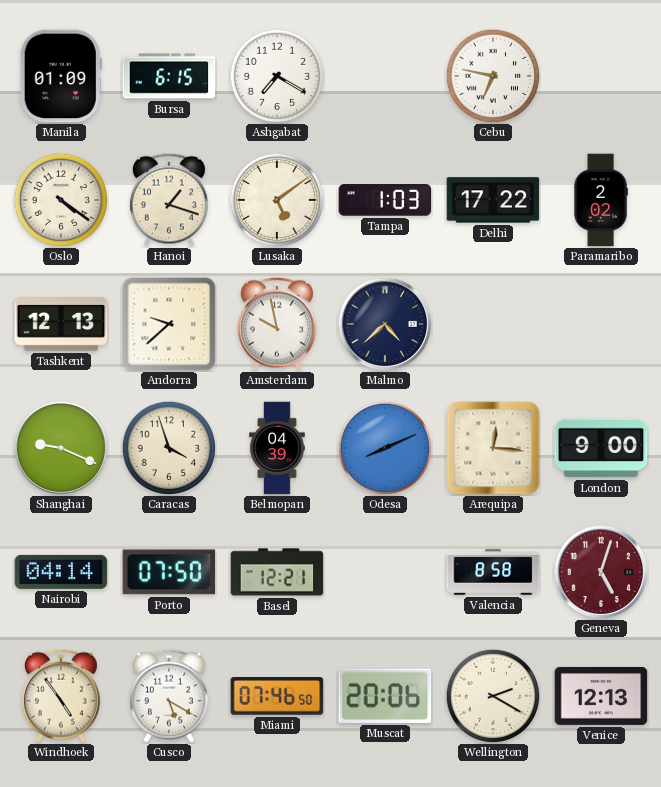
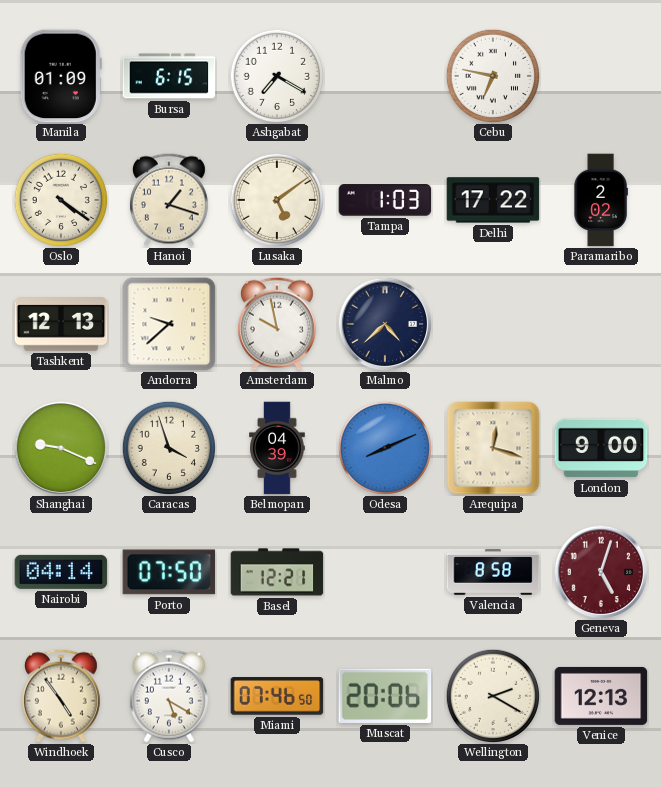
Arequipa: 12:16 -> 12:18
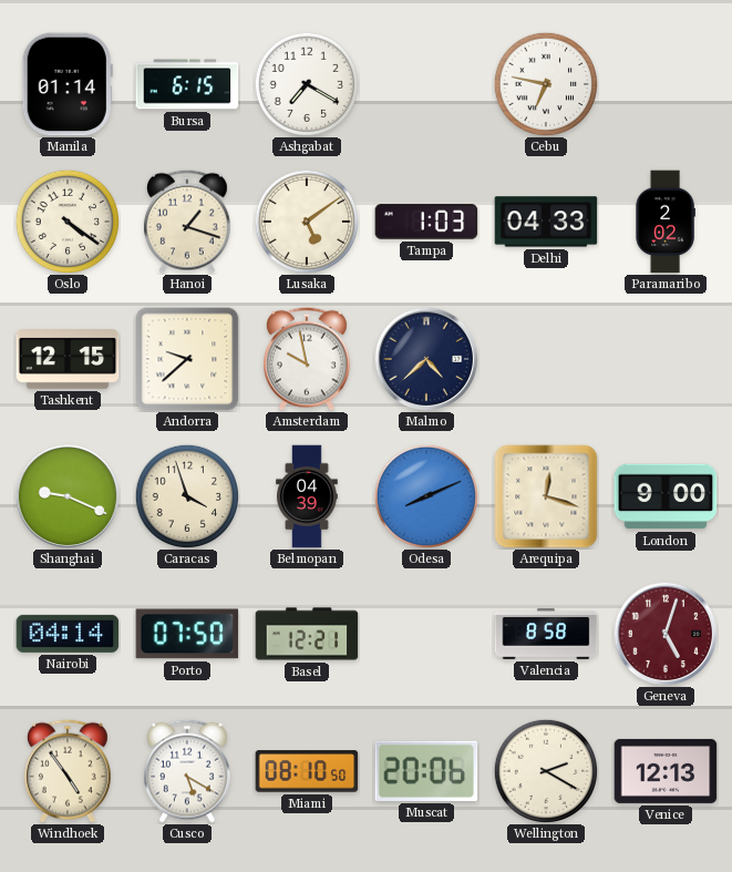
Manila: 01:09 -> 01:14
Delhi: 17:22 -> 04:33
Tashkent: 12:13 -> 12:15
Miami: 07:46 -> 08:10
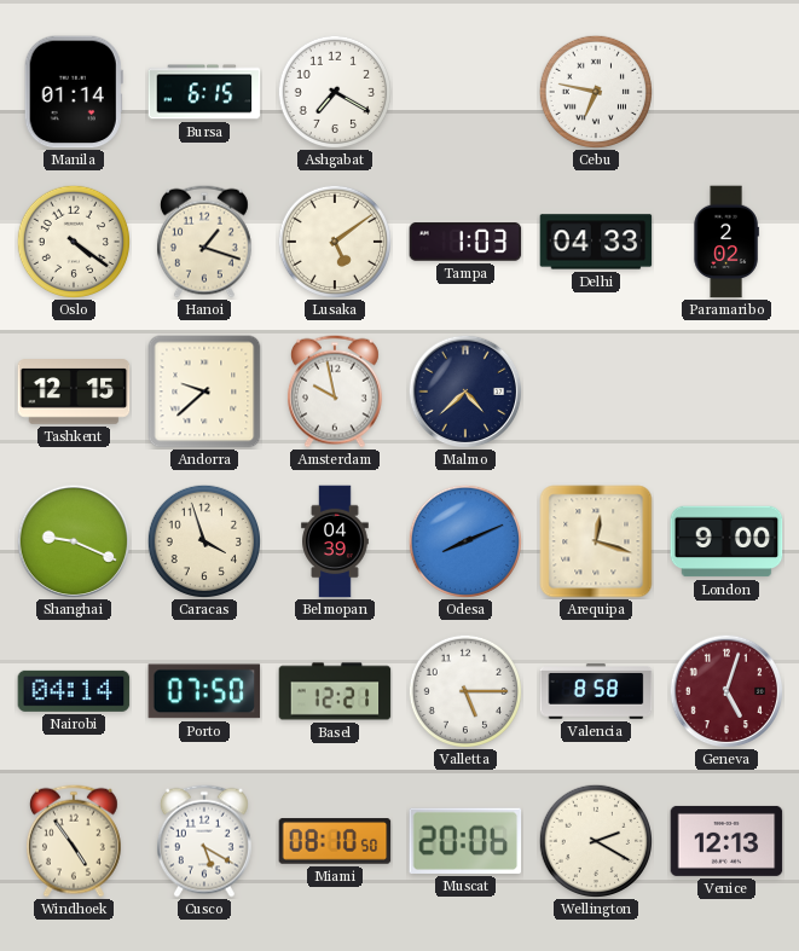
Valletta: none -> 5:15
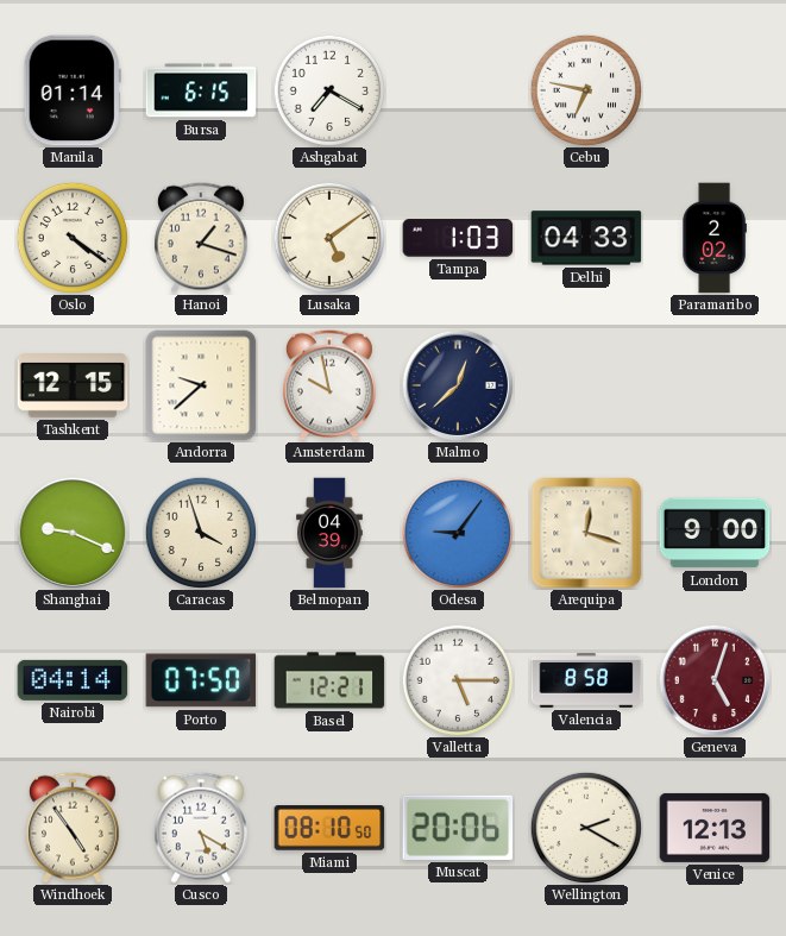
Malmo: 4:38 -> 12:38
Odesa: 8:11 -> 9:06
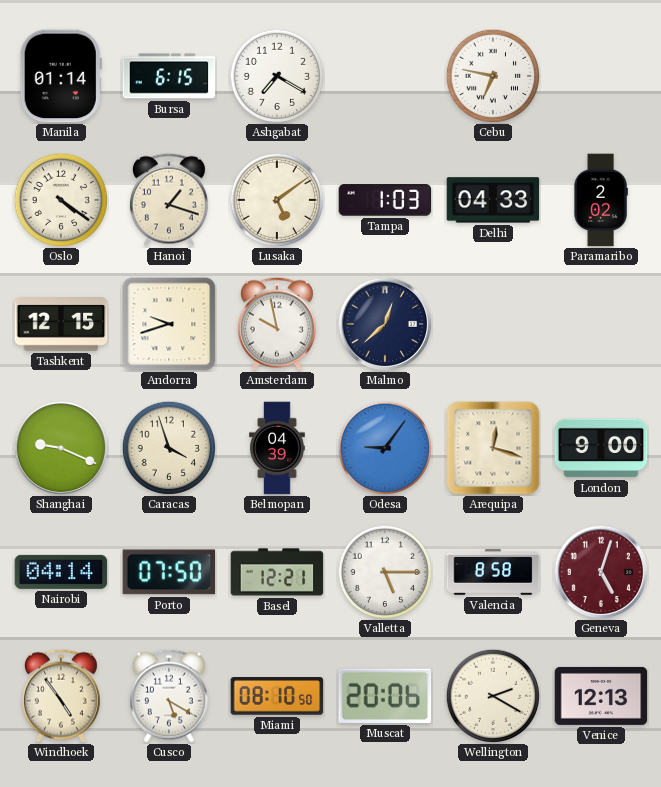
Andorra: 9:38 -> 9:42
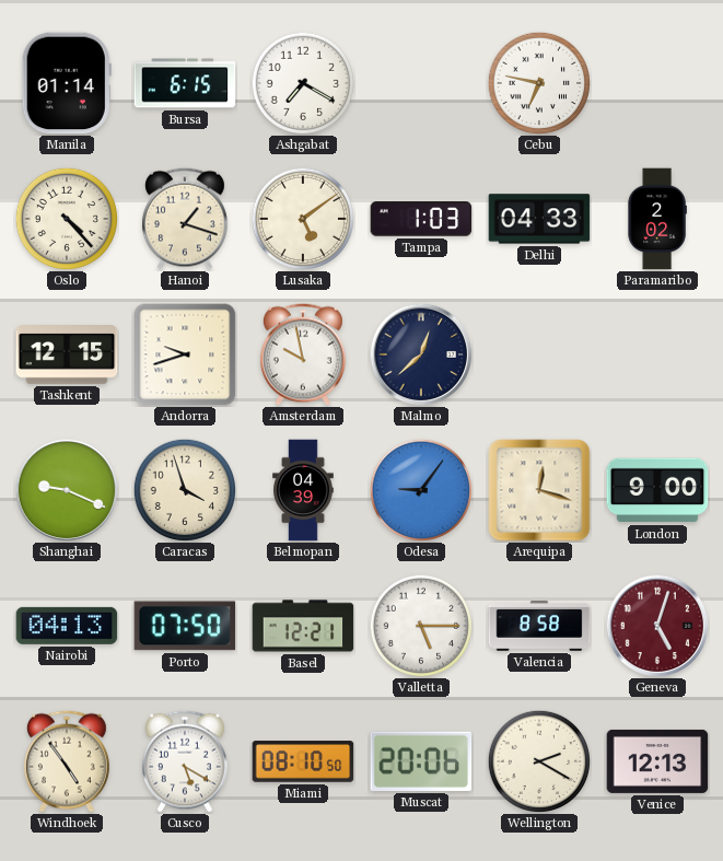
Oslo: 4:21 -> 4:23
Nairobi: 04:14 -> 04:13
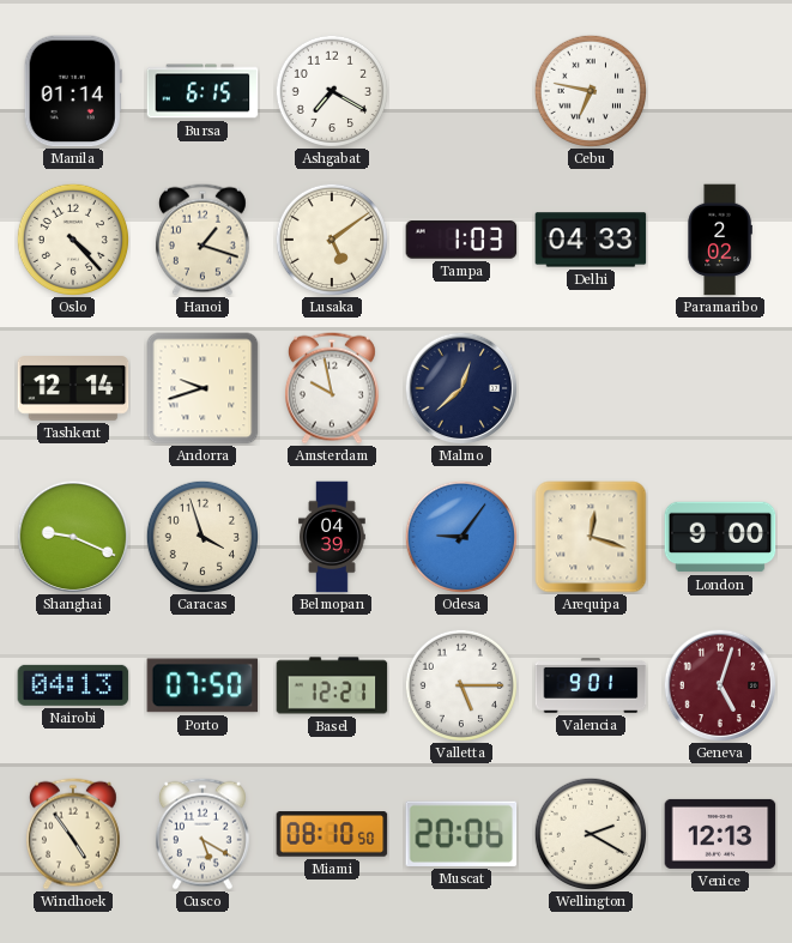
Tashkent: 12:15 -> 12:14
Valencia: 8:58 -> 9:01
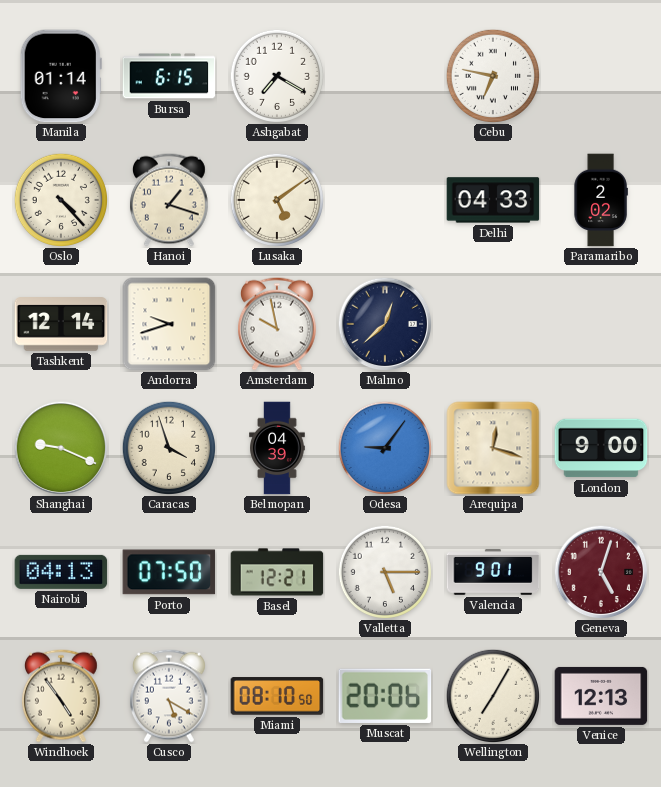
Tampa: 1:03 -> none
Wellington: 2:20 -> 7:05
